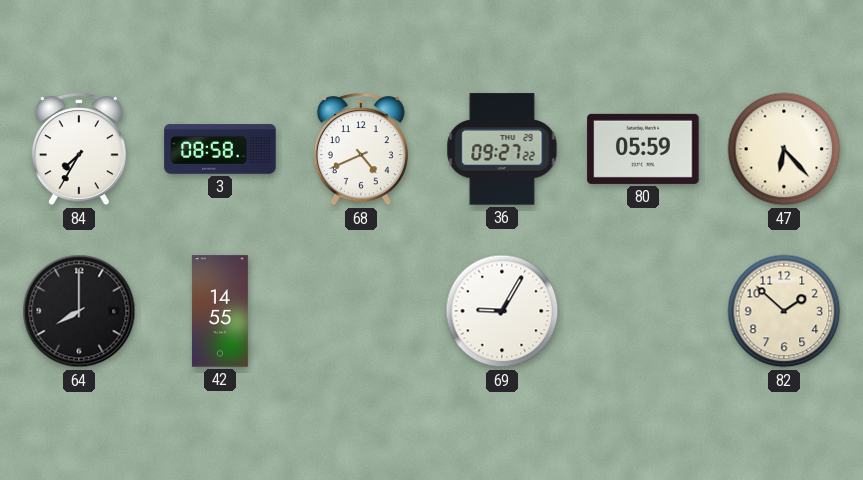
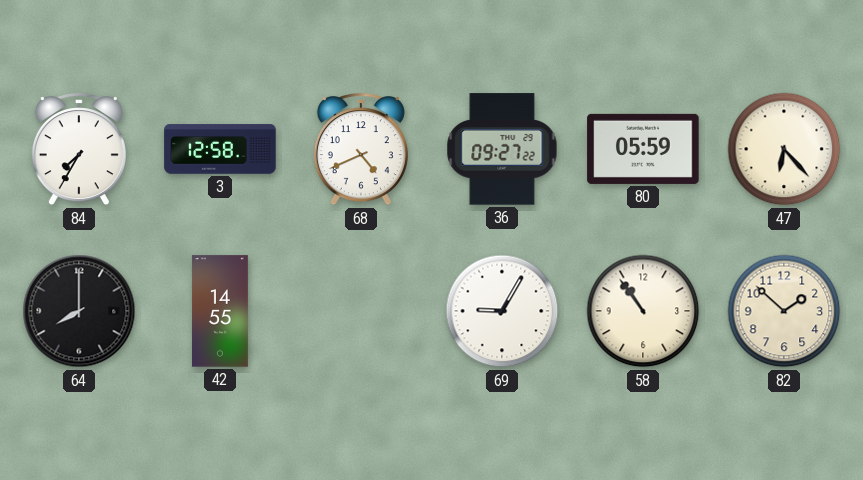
3: 08:58 -> 12:58
58: none -> 10:54
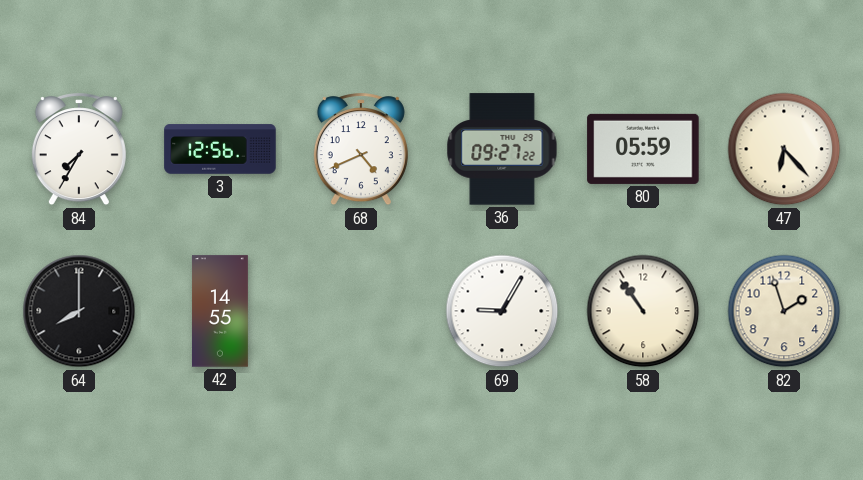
3: 12:58 -> 12:56
82: 1:52 -> 1:57
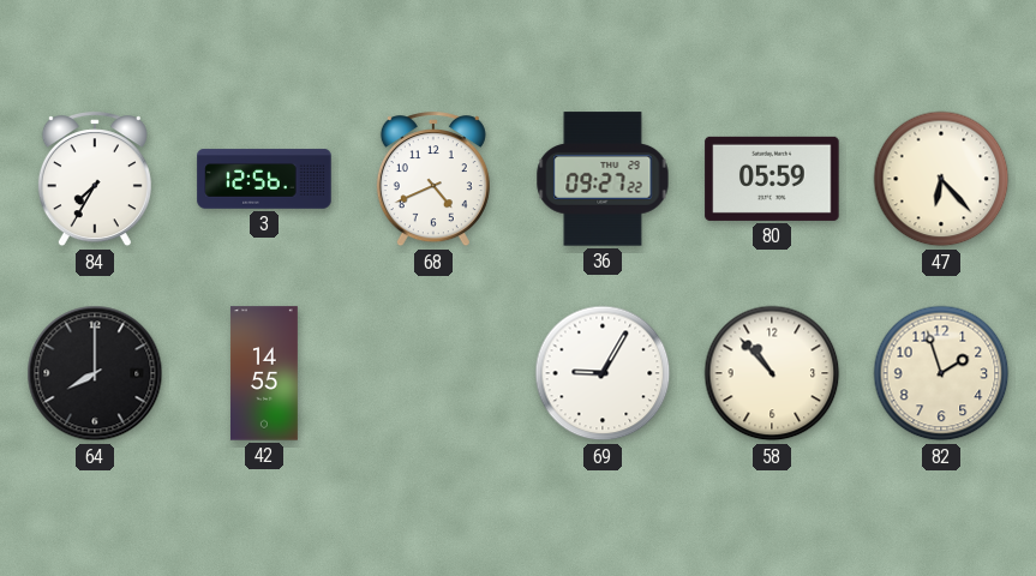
58: 10:54 -> 10:53
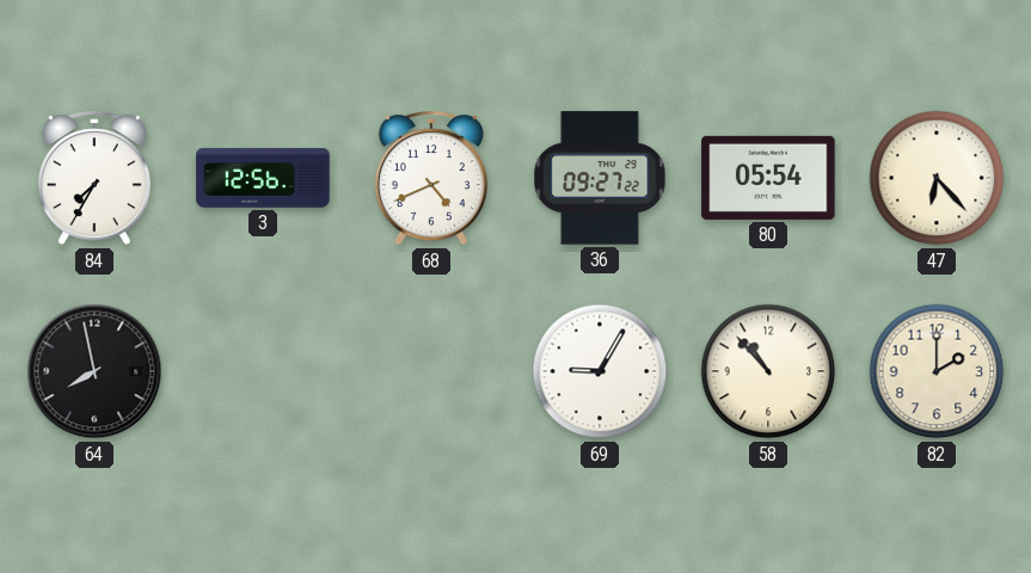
80: 05:59 -> 05:54
64: 8:00 -> 7:58
42: 14:55 -> none
82: 1:57 -> 2:00
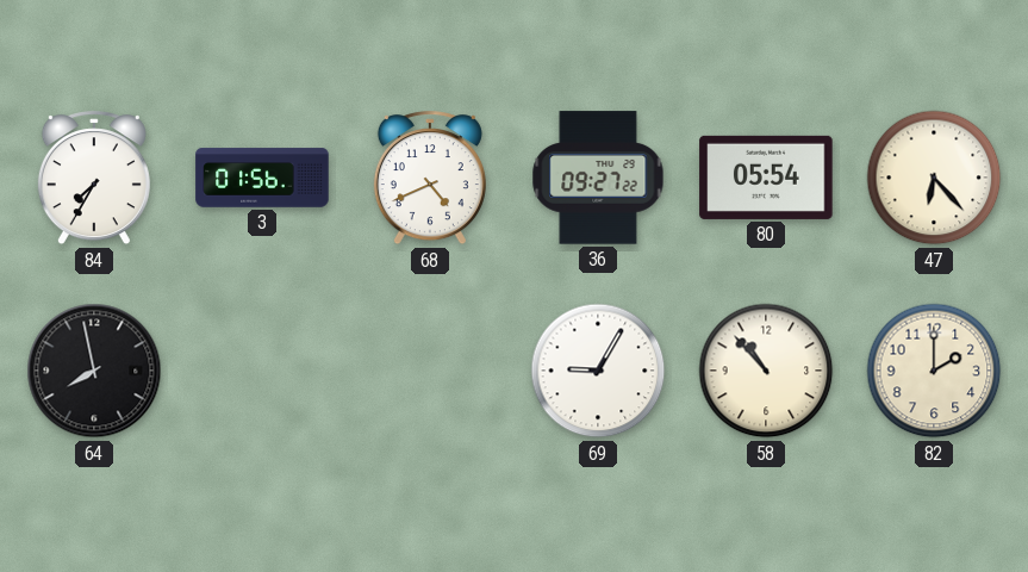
3: 12:56 -> 01:56
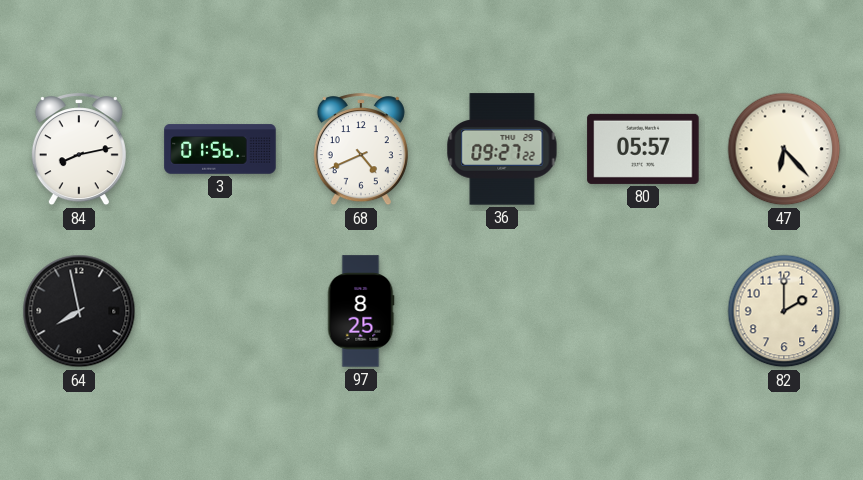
84: 7:35 -> 8:13
80: 05:54 -> 05:57
97: none -> 8:25
69: 9:05 -> none
58: 10:53 -> none
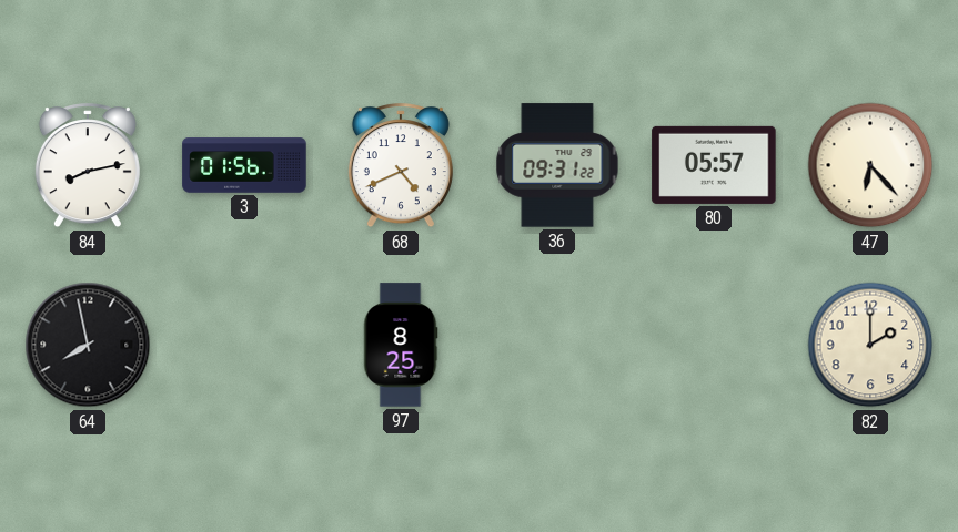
36: 09:27 -> 09:31
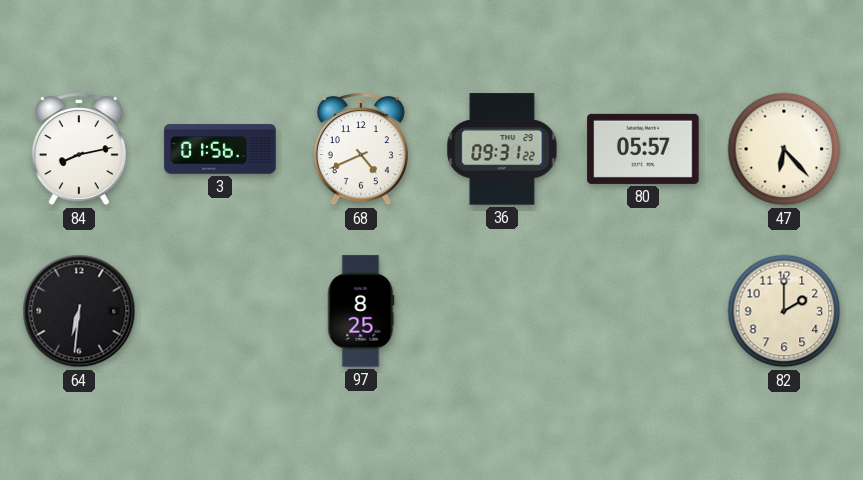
64: 7:58 -> 6:31
